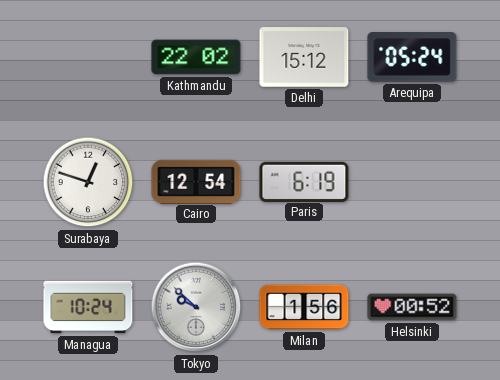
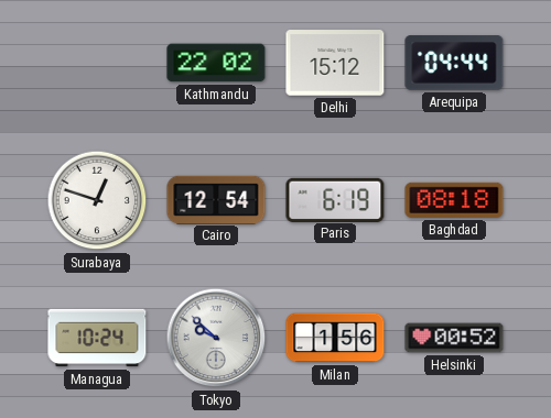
Arequipa: 05:24 -> 04:44
Baghdad: none -> 08:18
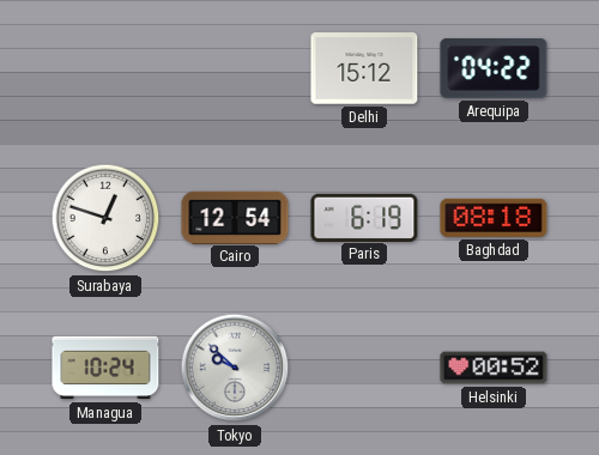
Kathmandu: 22:02 -> none
Arequipa: 04:44 -> 04:22
Milan: 1:56 -> none
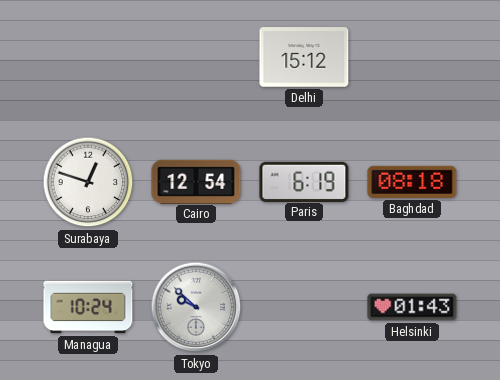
Arequipa: 04:22 -> none
Helsinki: 00:52 -> 01:43
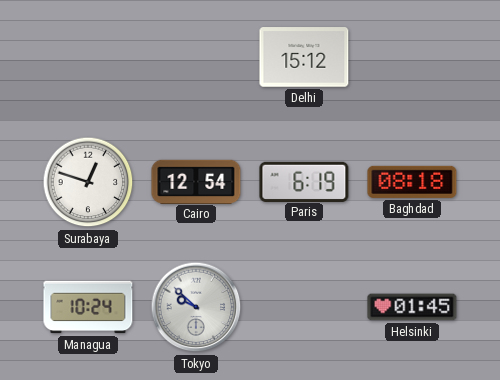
Helsinki: 01:43 -> 01:45
